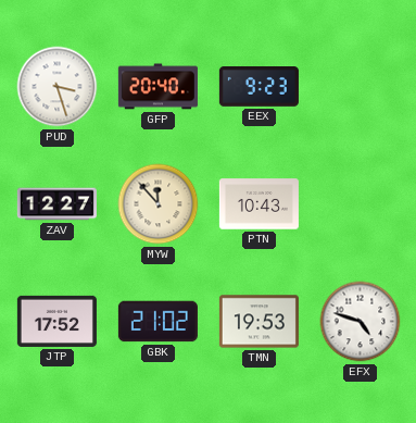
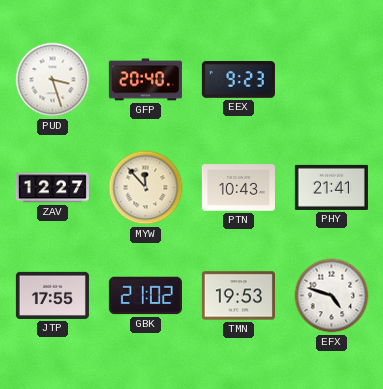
PHY: none -> 21:41
JTP: 17:52 -> 17:55
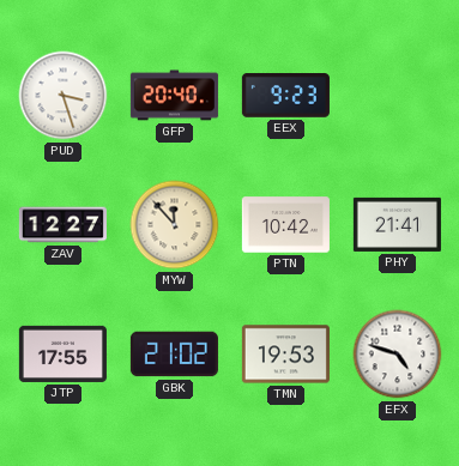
PTN: 10:43 -> 10:42
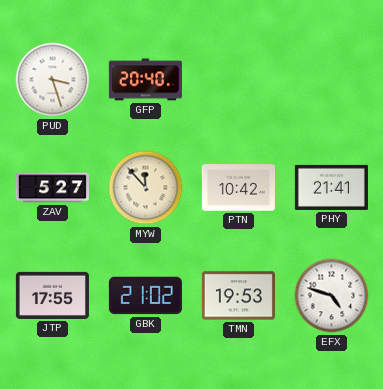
EEX: 9:23 -> none
ZAV: 12:27 -> 5:27
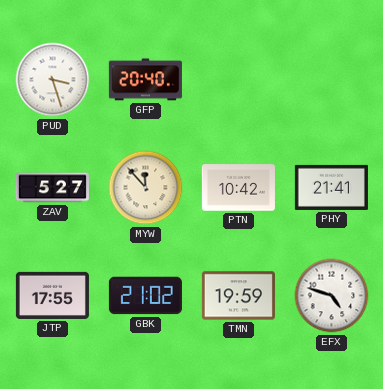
TMN: 19:53 -> 19:59
